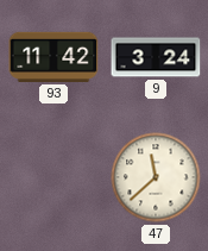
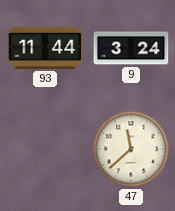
93: 11:42 -> 11:44
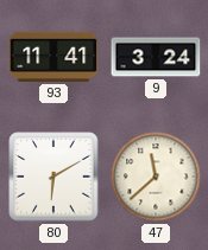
93: 11:44 -> 11:41
80: none -> 6:10
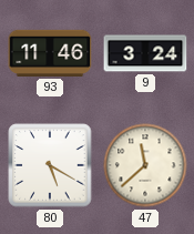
93: 11:41 -> 11:46
80: 6:10 -> 5:20
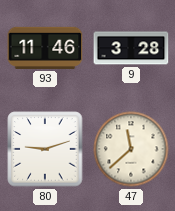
9: 3:24 -> 3:28
80: 5:20 -> 9:12
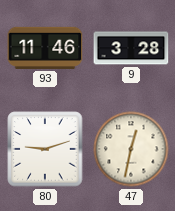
47: 11:38 -> 12:32
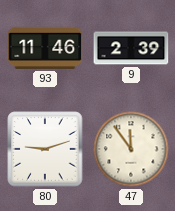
9: 3:28 -> 2:39
47: 12:32 -> 11:54
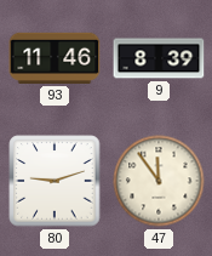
9: 2:39 -> 8:39
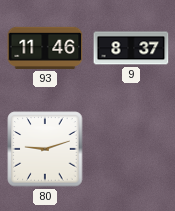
9: 8:39 -> 8:37
47: 11:54 -> none
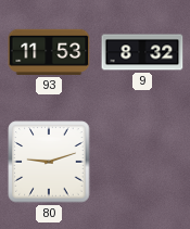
93: 11:46 -> 11:53
9: 8:37 -> 8:32
